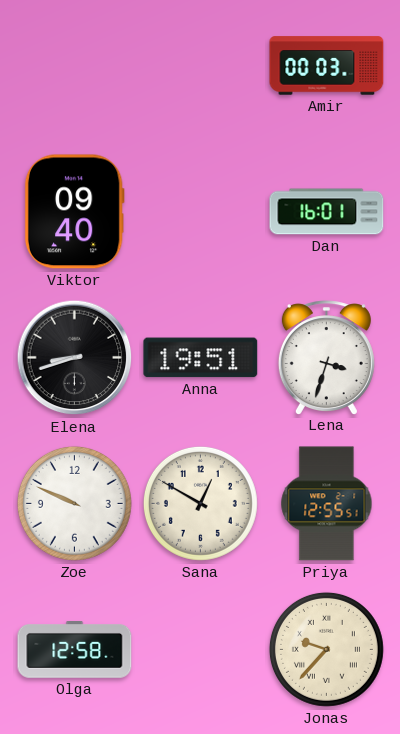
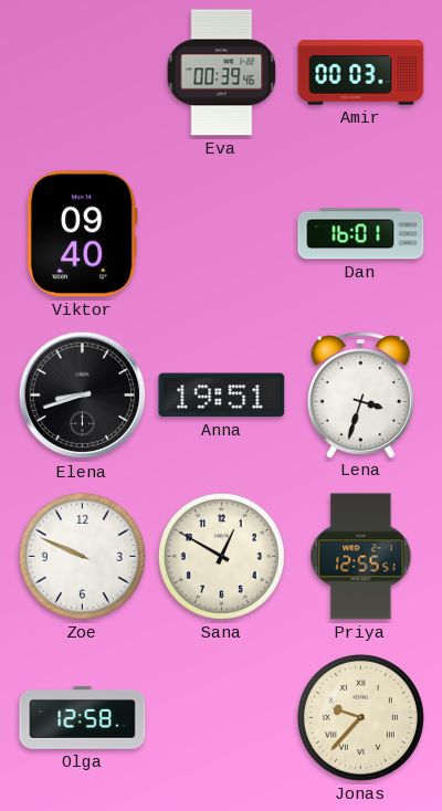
Eva: none -> 00:39
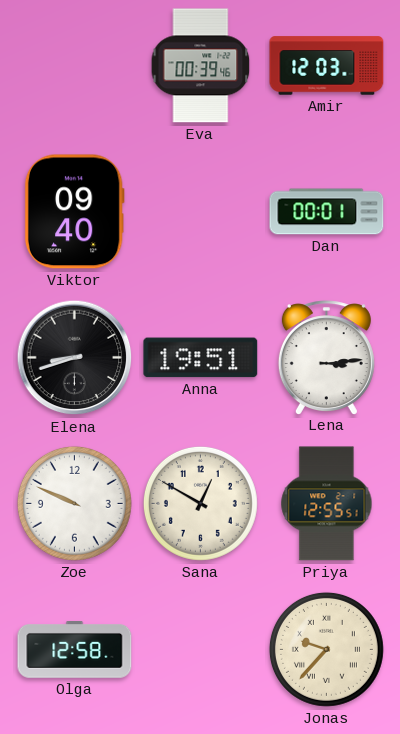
Amir: 00:03 -> 12:03
Dan: 16:01 -> 00:01
Lena: 3:33 -> 3:14
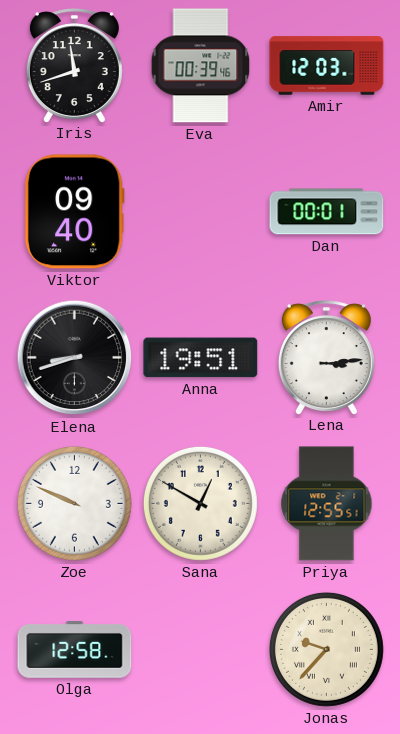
Iris: none -> 11:42
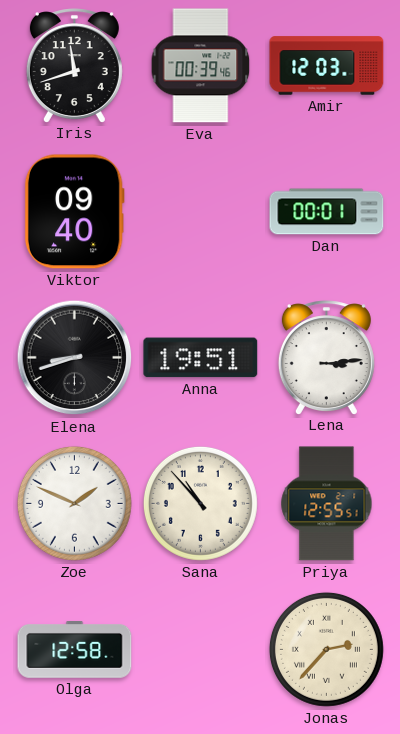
Zoe: 9:49 -> 1:49
Sana: 12:50 -> 10:53
Jonas: 9:37 -> 2:37
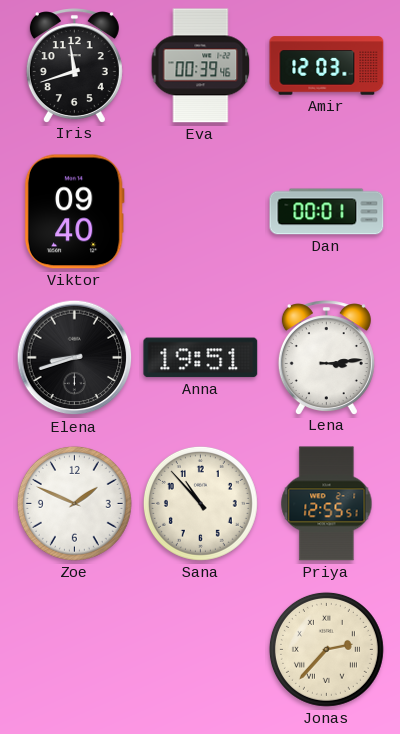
Olga: 12:58 -> none
